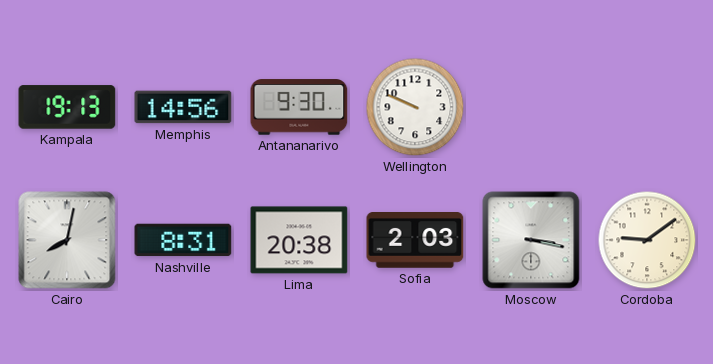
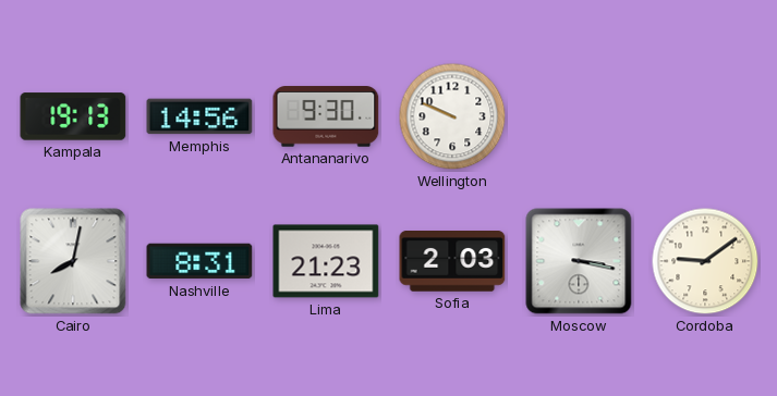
Lima: 20:38 -> 21:23
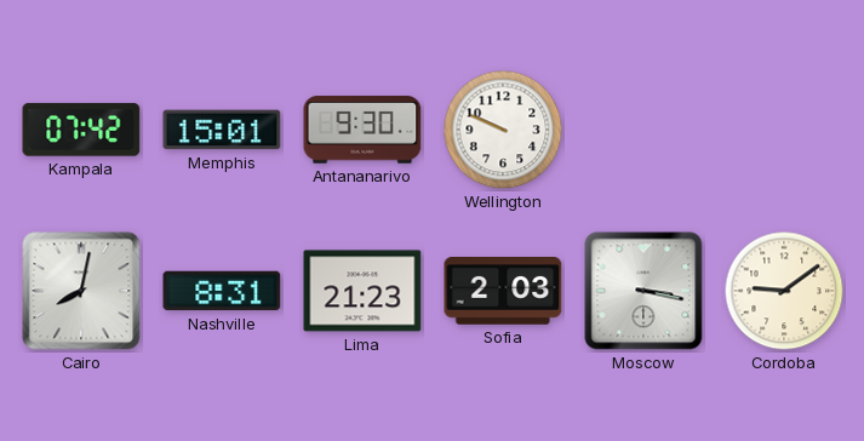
Kampala: 19:13 -> 07:42
Memphis: 14:56 -> 15:01
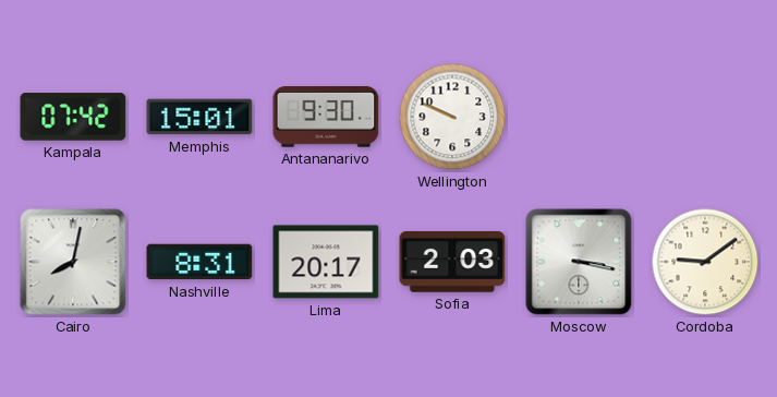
Lima: 21:23 -> 20:17
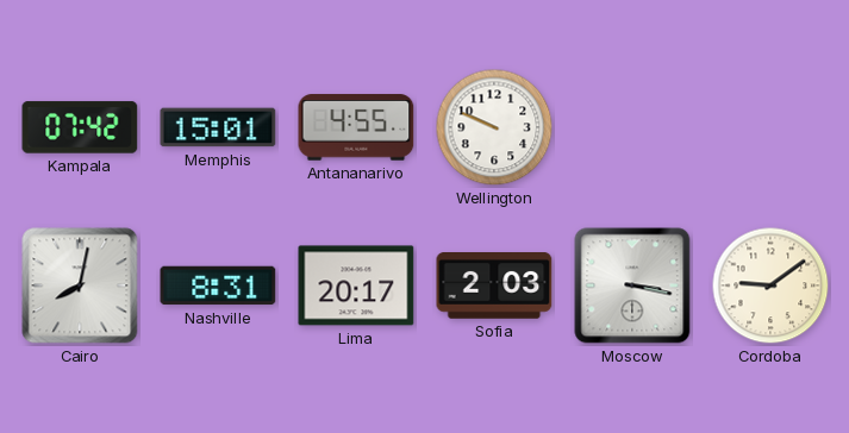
Antananarivo: 9:30 -> 4:55
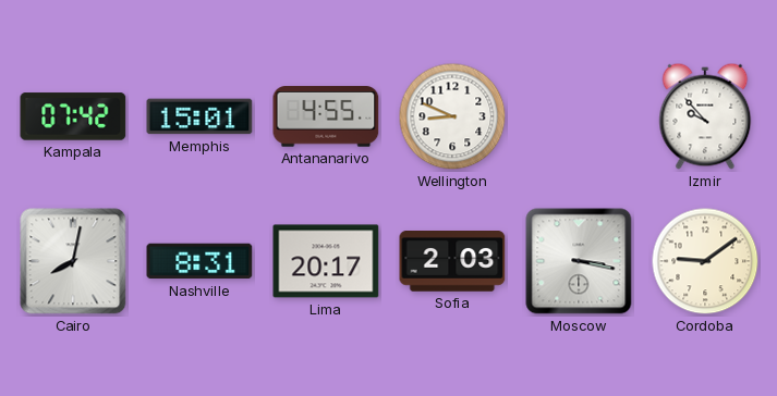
Wellington: 9:49 -> 8:49
Izmir: none -> 9:53
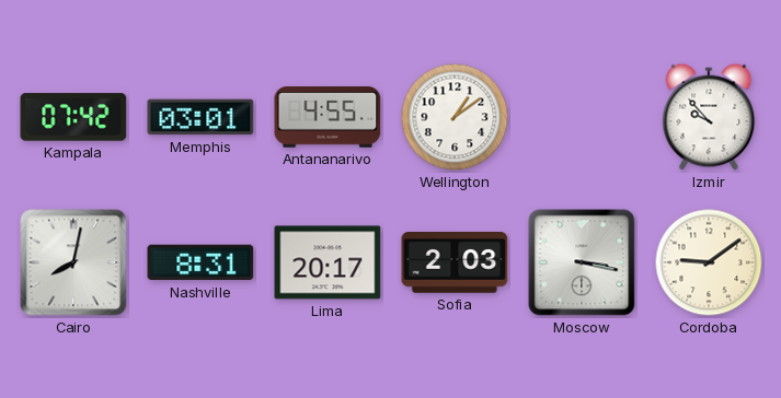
Memphis: 15:01 -> 03:01
Wellington: 8:49 -> 1:09
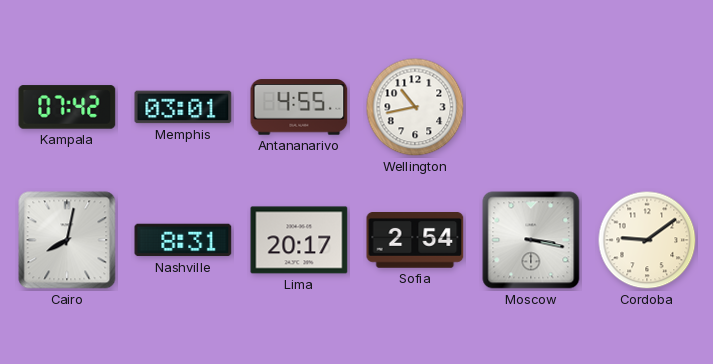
Wellington: 1:09 -> 10:43
Izmir: 9:53 -> none
Sofia: 2:03 -> 2:54
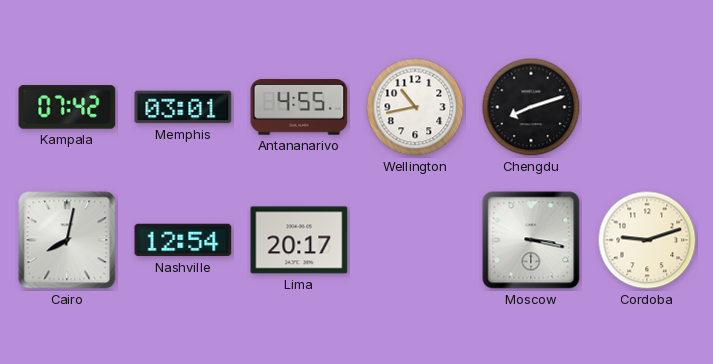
Chengdu: none -> 8:12
Nashville: 8:31 -> 12:54
Sofia: 2:54 -> none
Cordoba: 9:09 -> 9:12
